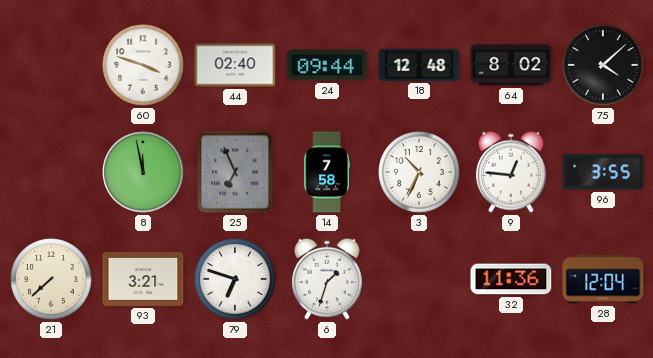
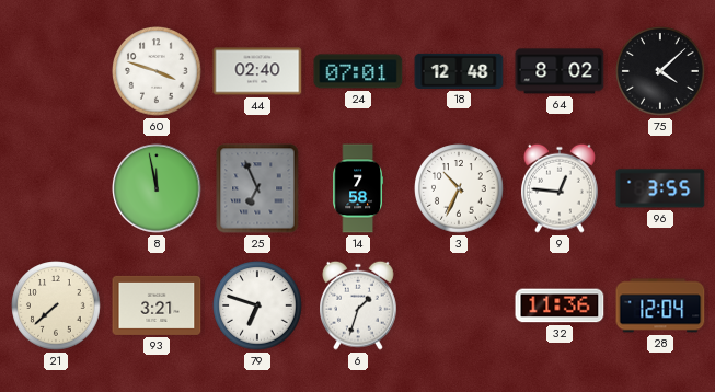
24: 09:44 -> 07:01
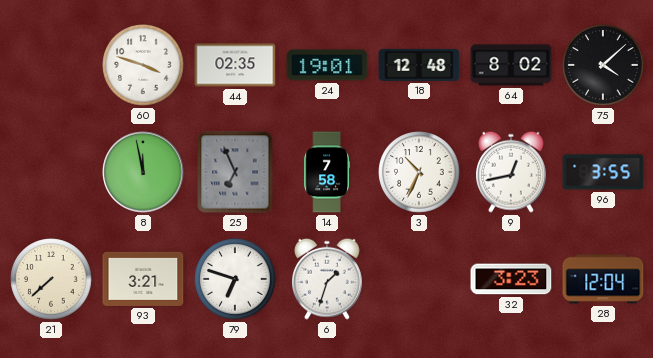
44: 02:40 -> 02:35
24: 07:01 -> 19:01
9: 12:46 -> 12:43
32: 11:36 -> 3:23
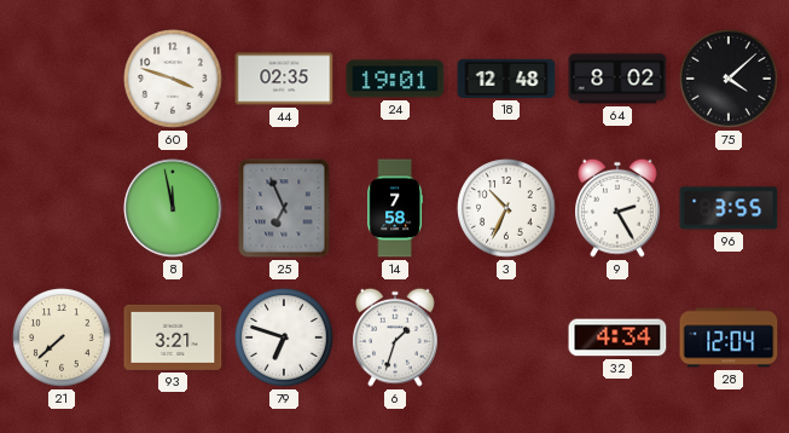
9: 12:43 -> 2:25
32: 3:23 -> 4:34
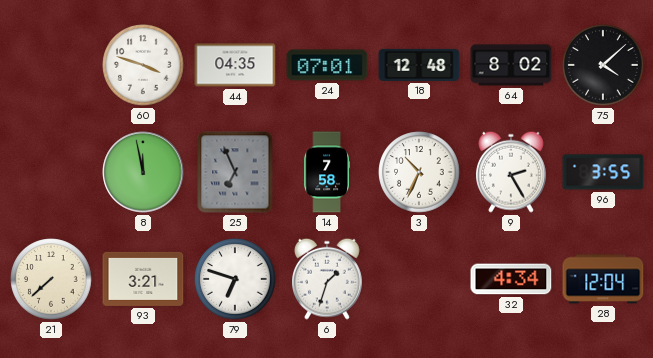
44: 02:35 -> 04:35
24: 19:01 -> 07:01
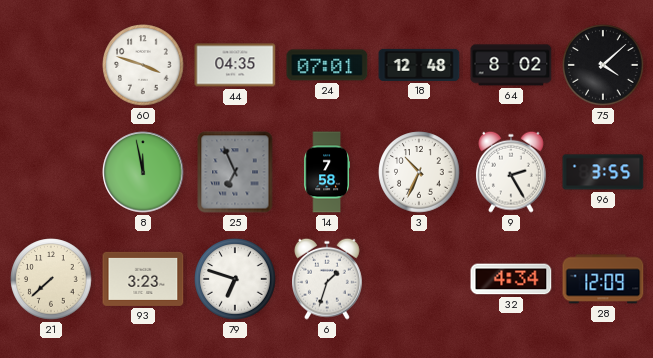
93: 3:21 -> 3:23
28: 12:04 -> 12:09
